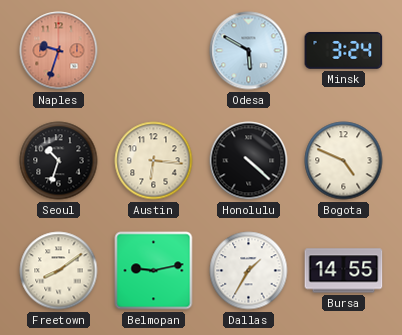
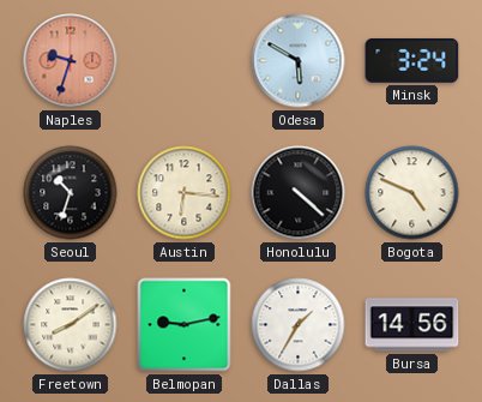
Bursa: 14:55 -> 14:56
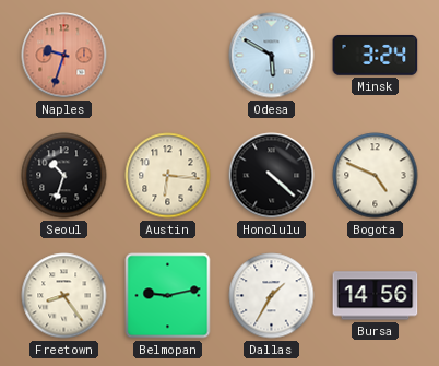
Freetown: 8:09 -> 8:24
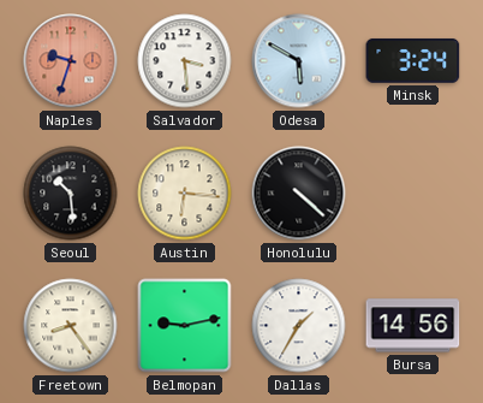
Salvador: none -> 3:29
Seoul: 10:33 -> 10:29
Bogota: 4:49 -> none
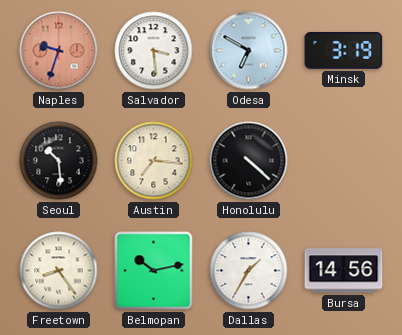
Odesa: 5:50 -> 6:50
Minsk: 3:24 -> 3:19
Austin: 6:16 -> 7:16
Belmopan: 9:13 -> 10:13
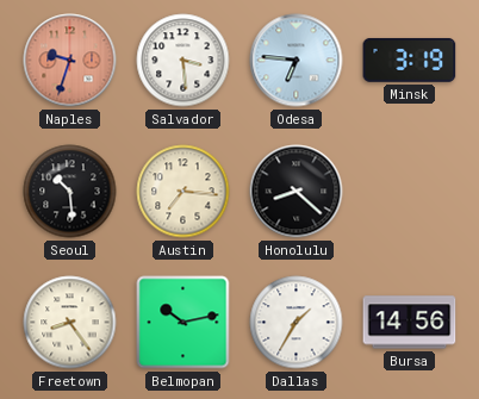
Odesa: 6:50 -> 6:46
Honolulu: 4:22 -> 8:22
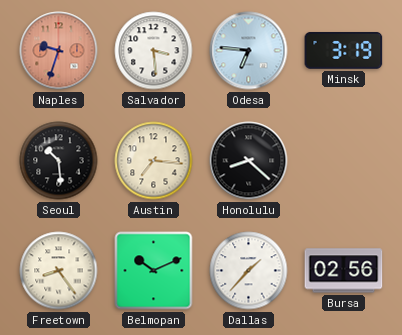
Belmopan: 10:13 -> 10:11
Dallas: 1:35 -> 1:37
Bursa: 14:56 -> 02:56
